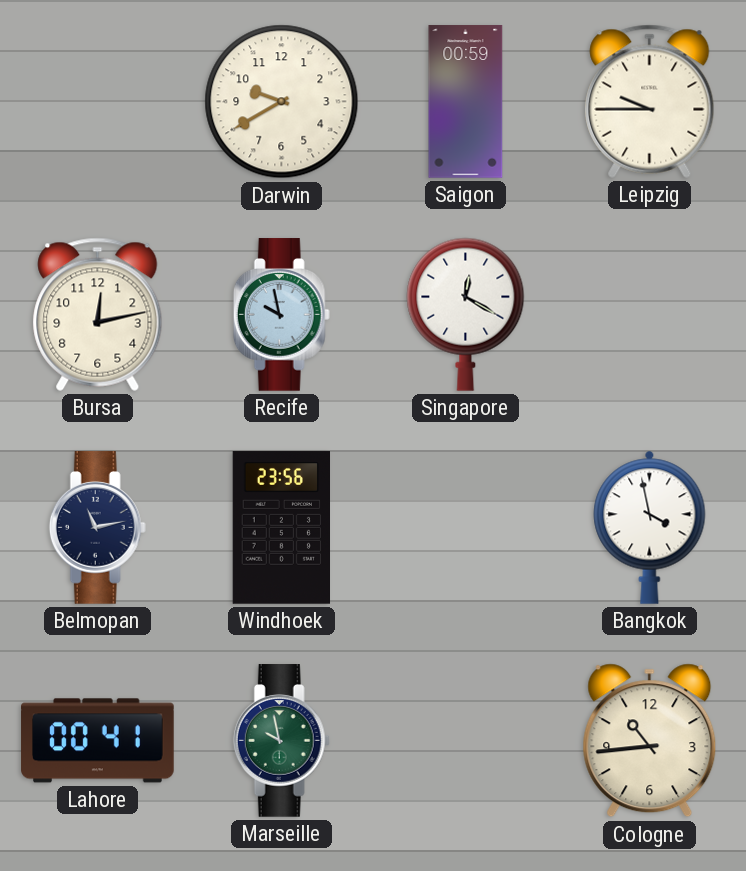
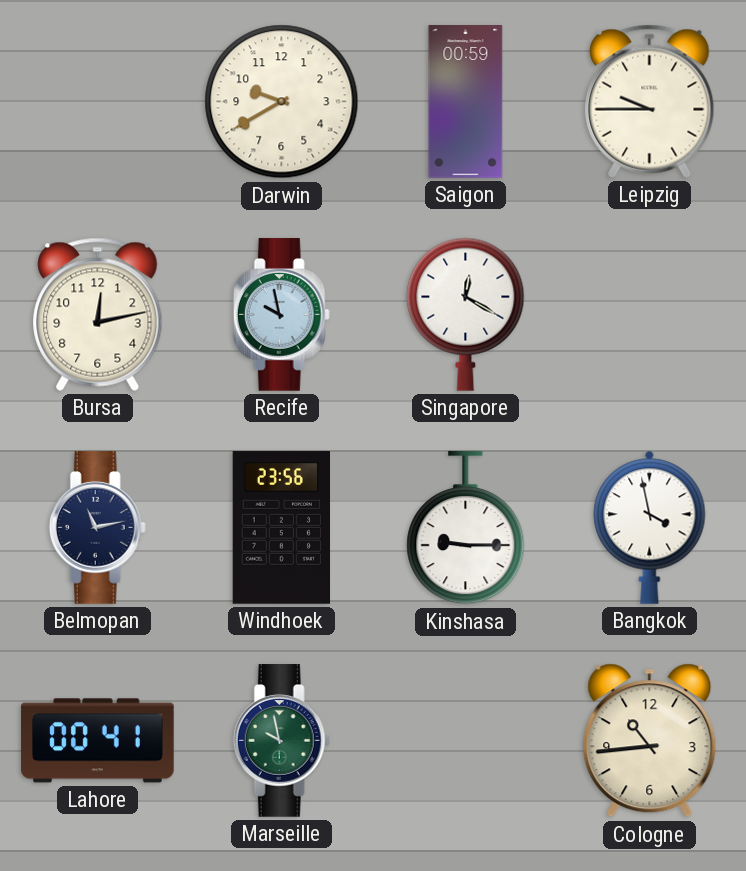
Kinshasa: none -> 9:15
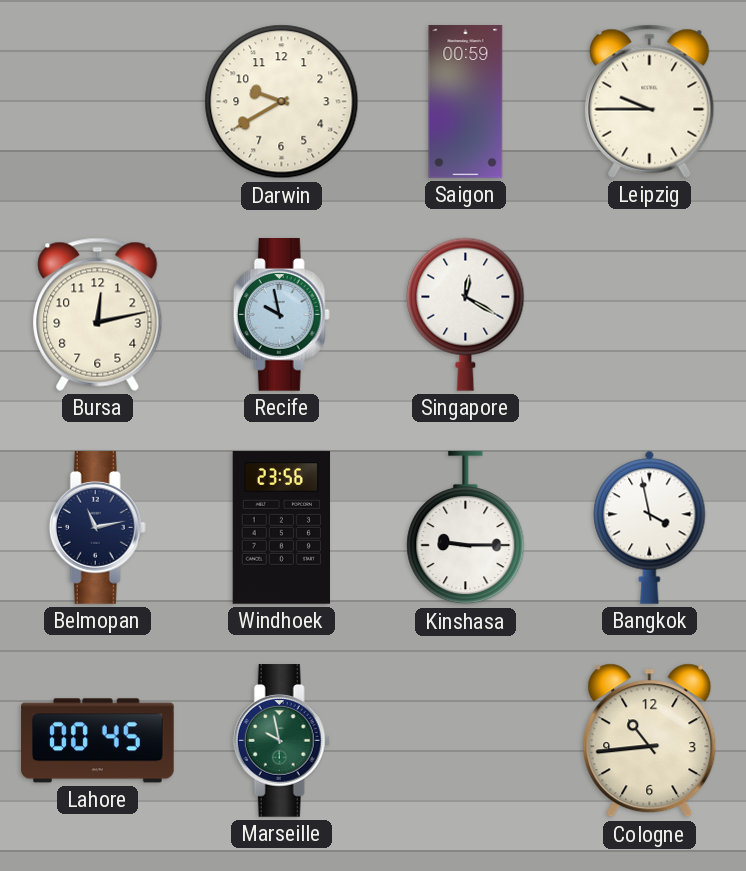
Lahore: 00:41 -> 00:45
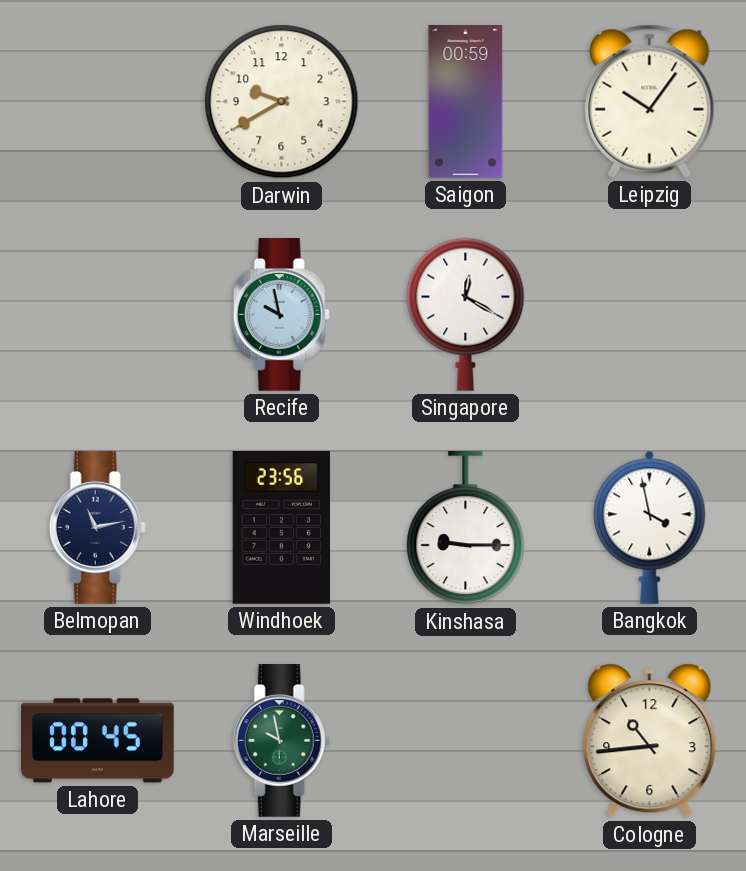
Leipzig: 9:45 -> 10:06
Bursa: 12:13 -> none
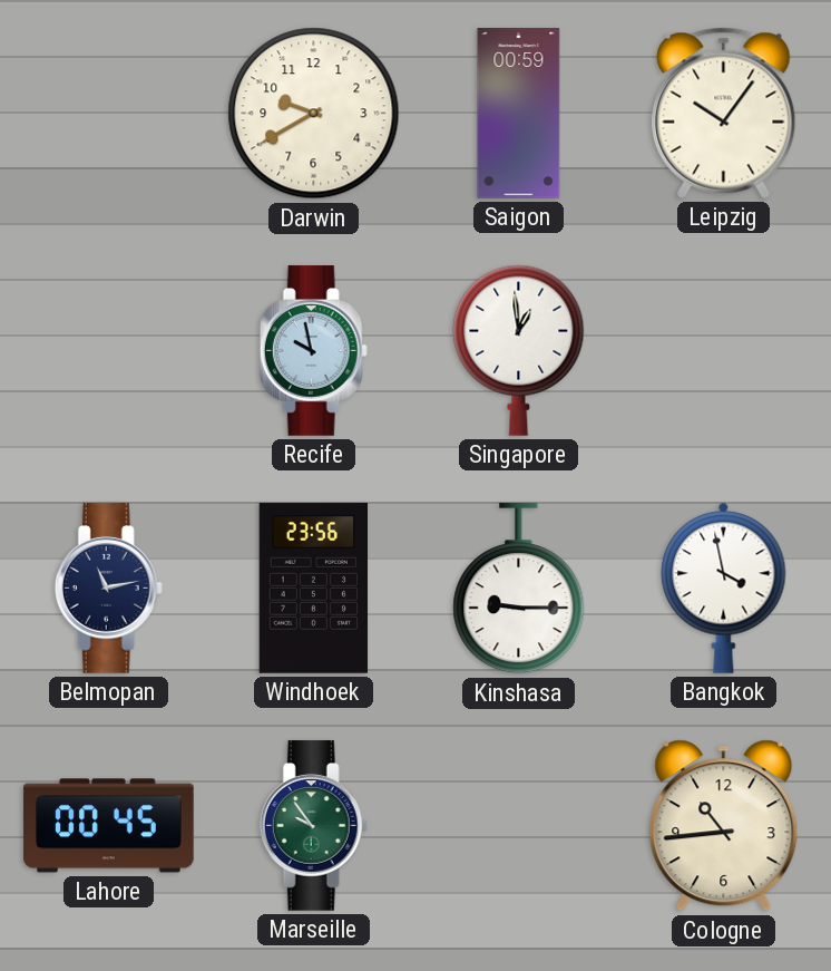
Singapore: 12:20 -> 12:59
Marseille: 9:58 -> 9:54
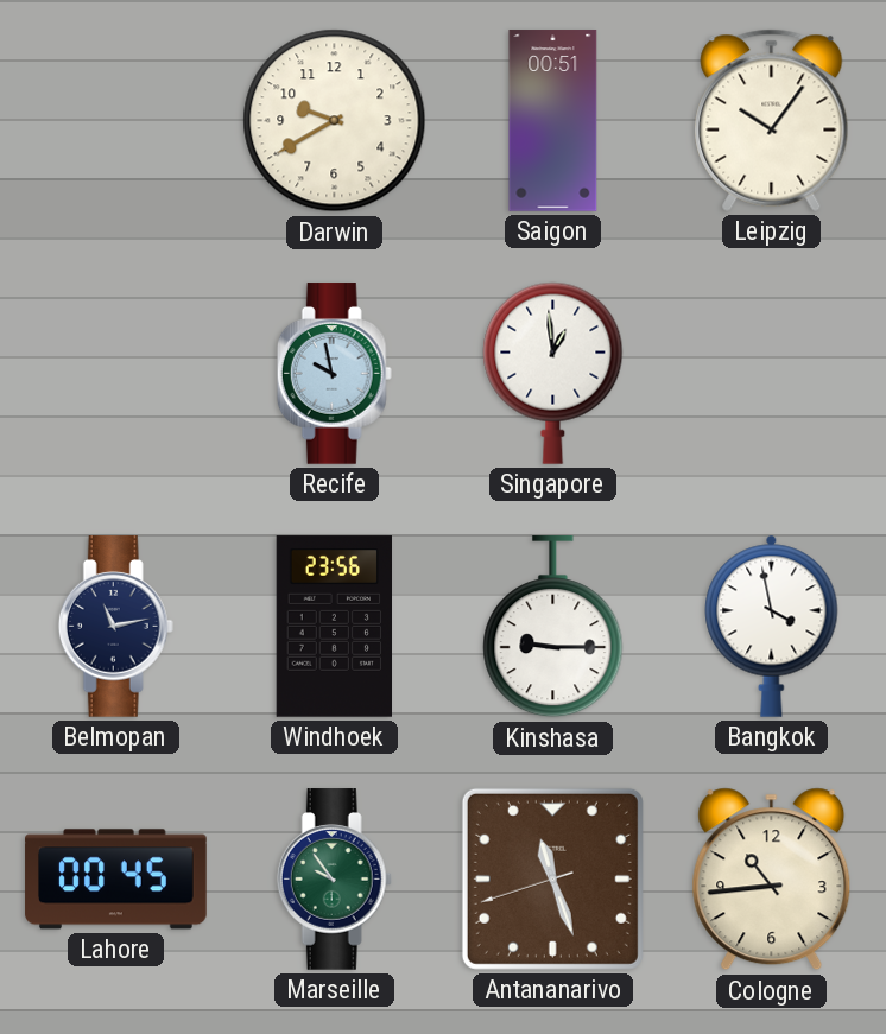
Saigon: 00:59 -> 00:51
Antananarivo: none -> 11:26
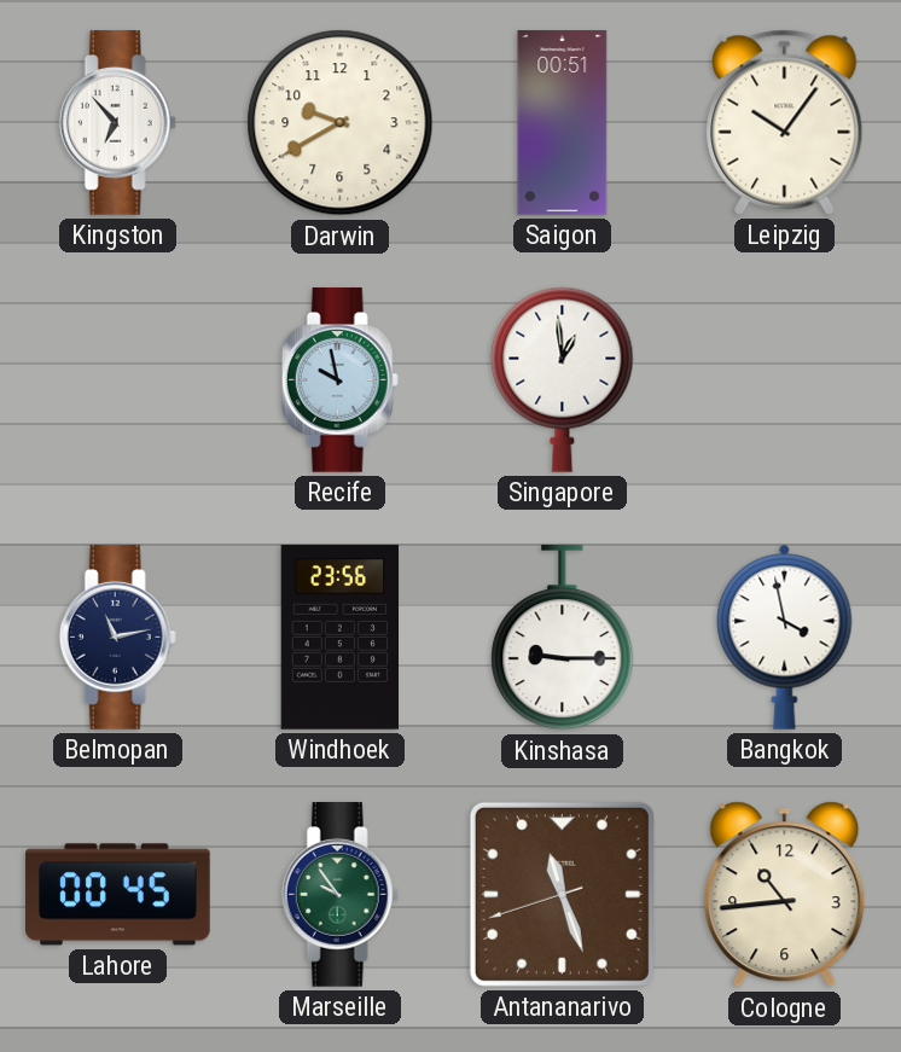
Kingston: none -> 6:53
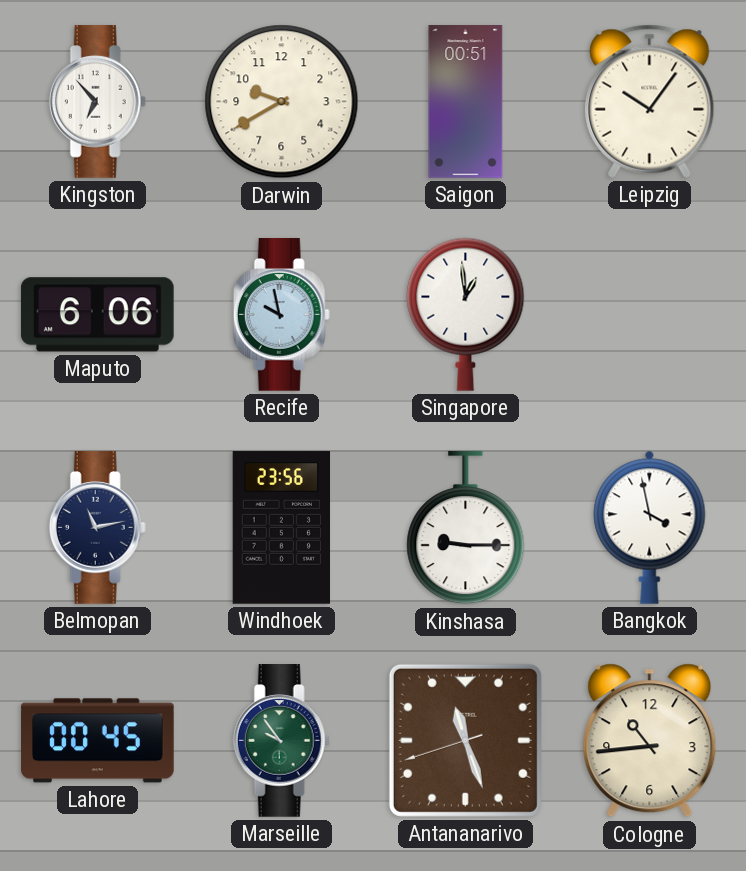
Maputo: none -> 6:06
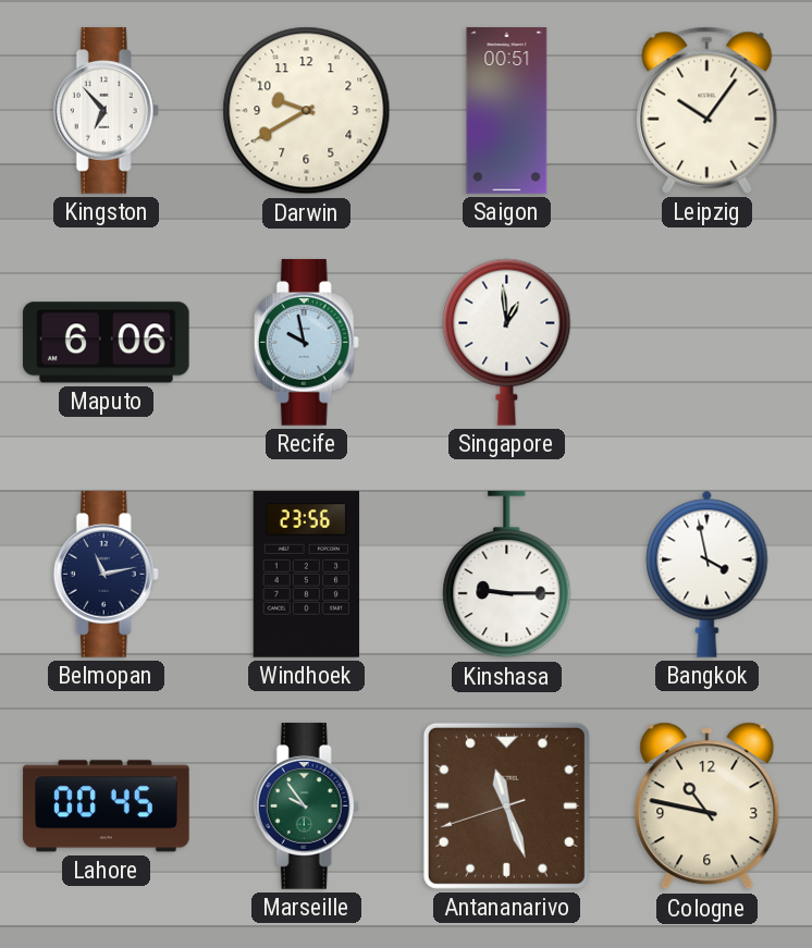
Cologne: 10:44 -> 10:47
